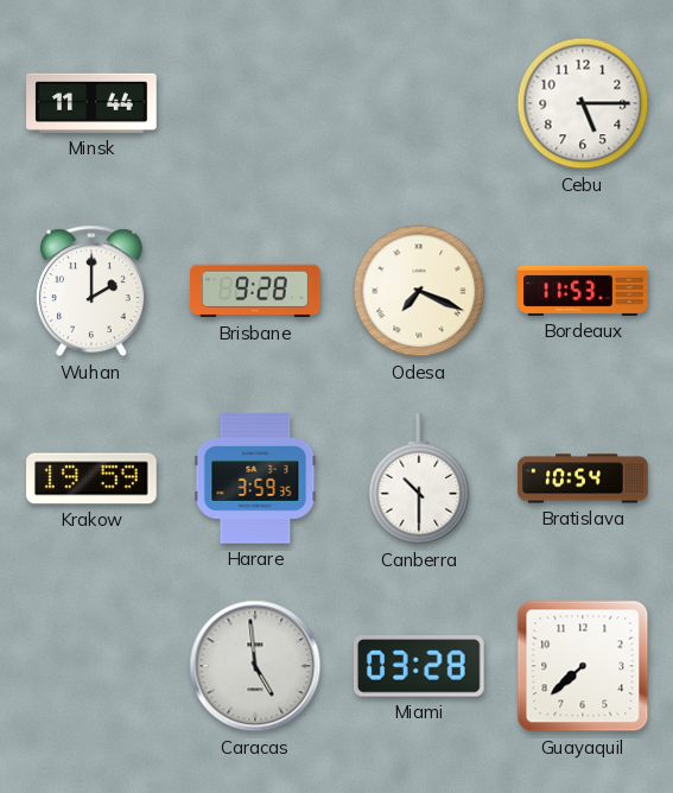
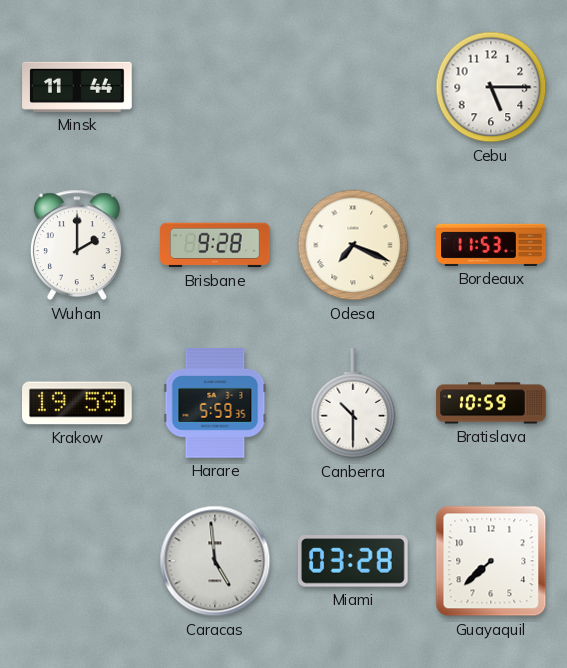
Harare: 3:59 -> 5:59
Bratislava: 10:54 -> 10:59
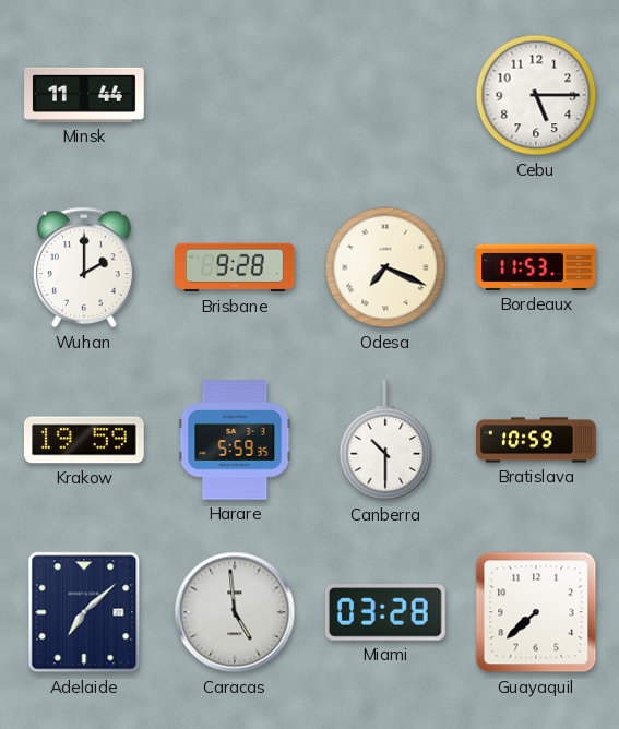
Adelaide: none -> 7:08
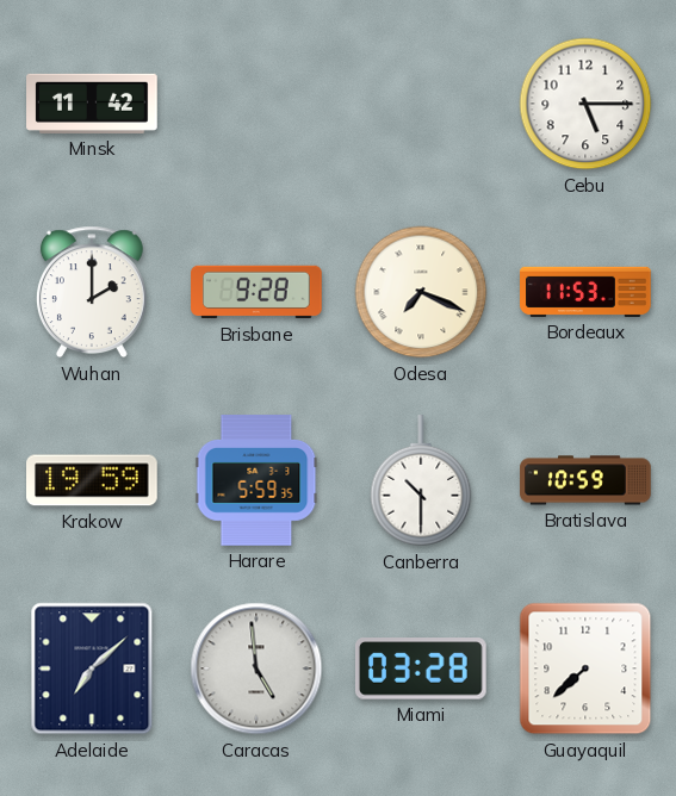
Minsk: 11:44 -> 11:42
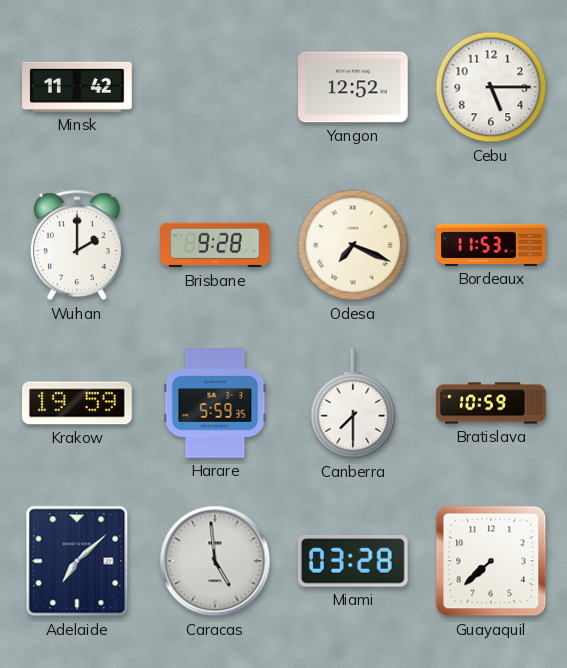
Yangon: none -> 12:52
Canberra: 10:30 -> 7:30
